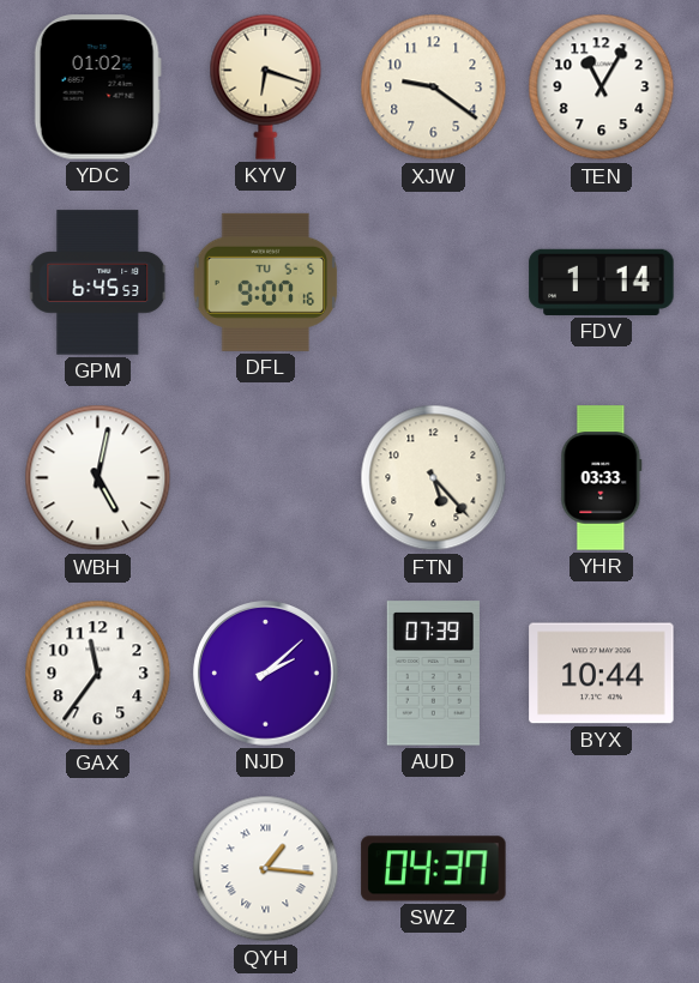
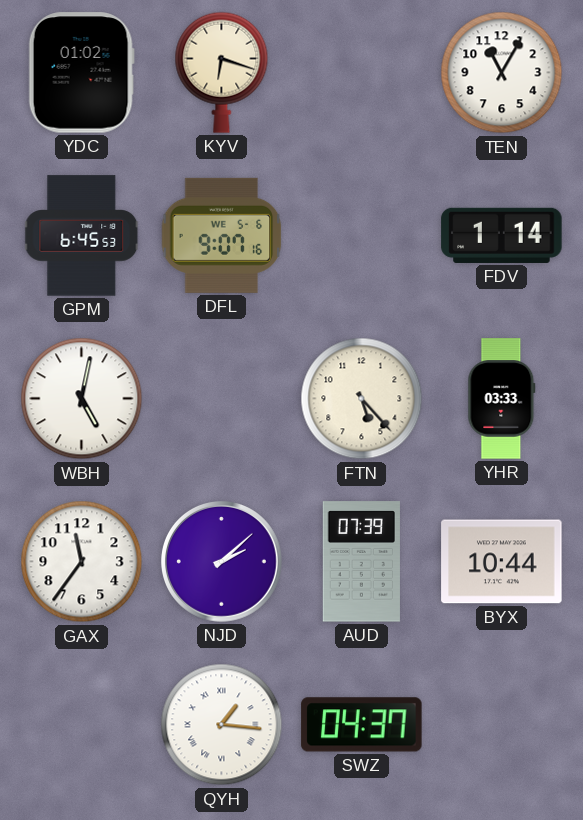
XJW: 9:21 -> none
DFL date: TU 5-5 -> WE 5-6
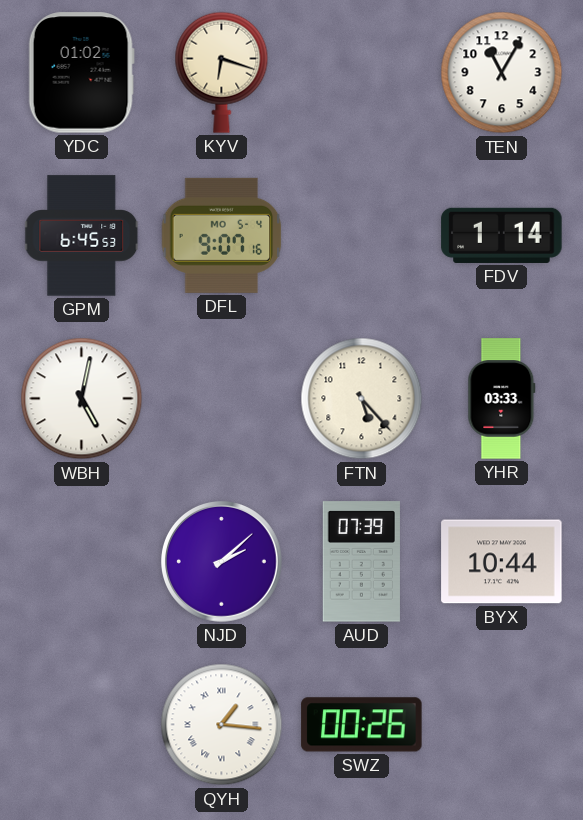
DFL date: WE 5-6 -> MO 5-4
GAX: 11:36 -> none
SWZ: 04:37 -> 00:26
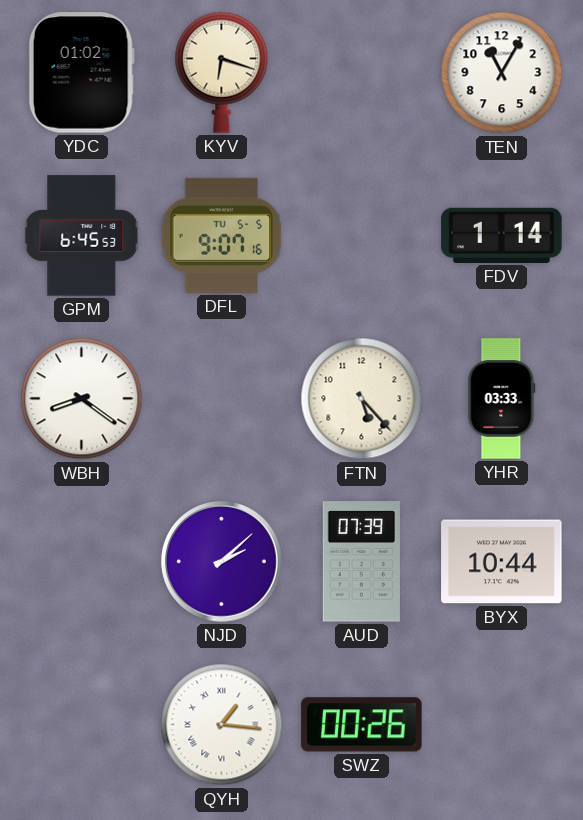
DFL date: MO 5-4 -> TU 5-5
WBH: 5:02 -> 8:21
